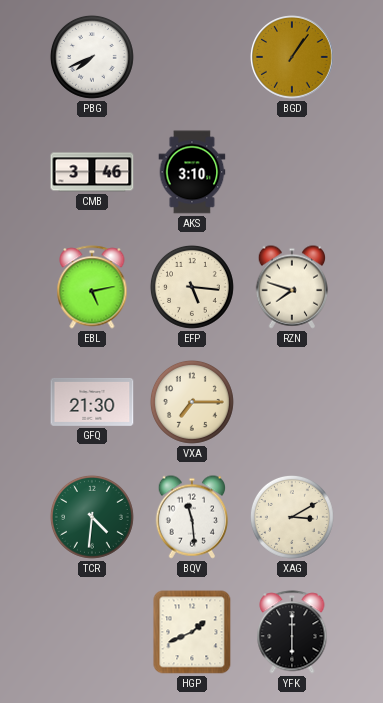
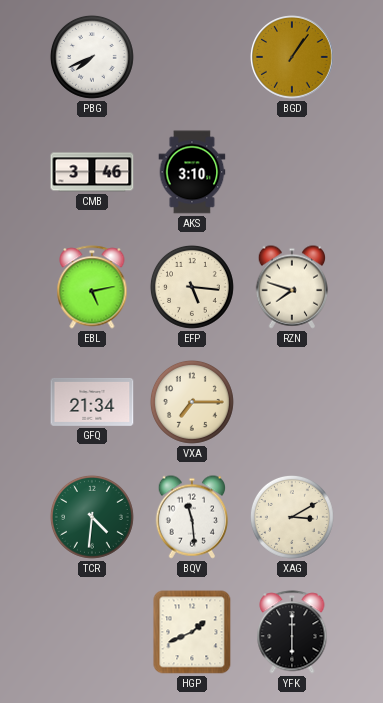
GFQ: 21:30 -> 21:34
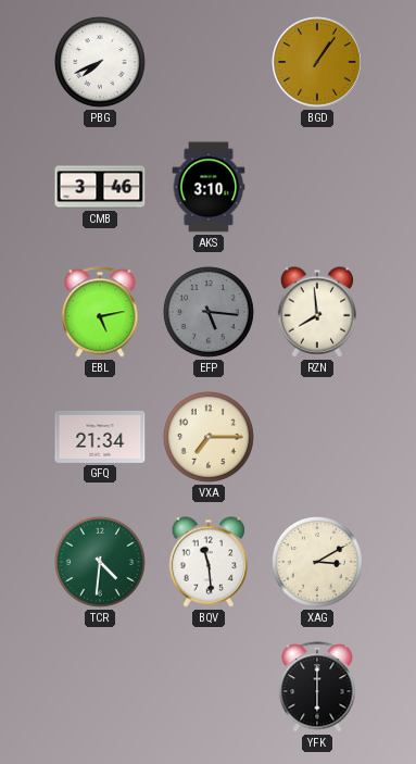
EFP dial: cream -> grey
RZN: 7:48 -> 7:59
HGP: 1:41 -> none
